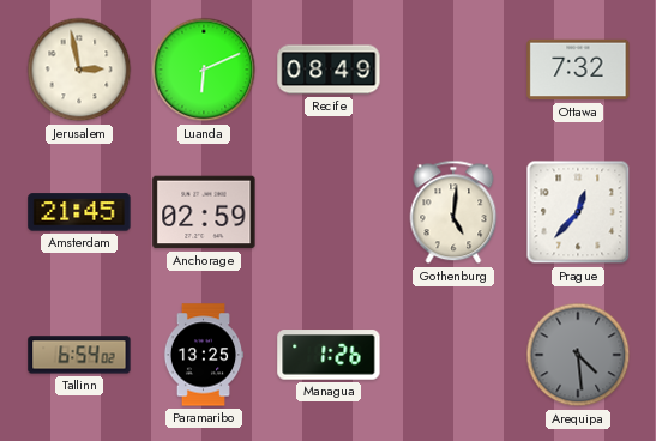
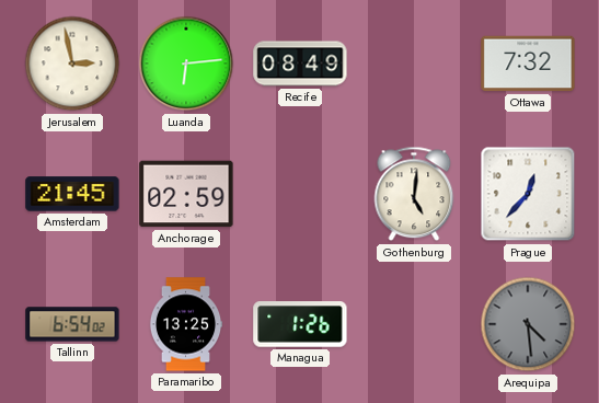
Luanda: 6:11 -> 6:14
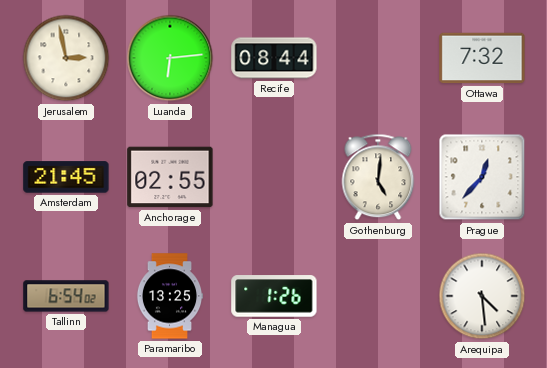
Recife: 08:49 -> 08:44
Anchorage: 02:59 -> 02:55
Arequipa dial: grey -> white
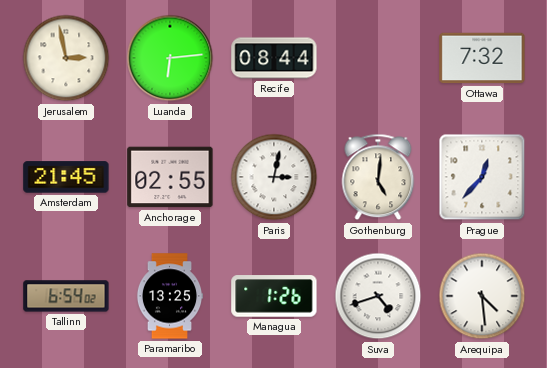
Paris: none -> 3:02
Suva: none -> 4:42
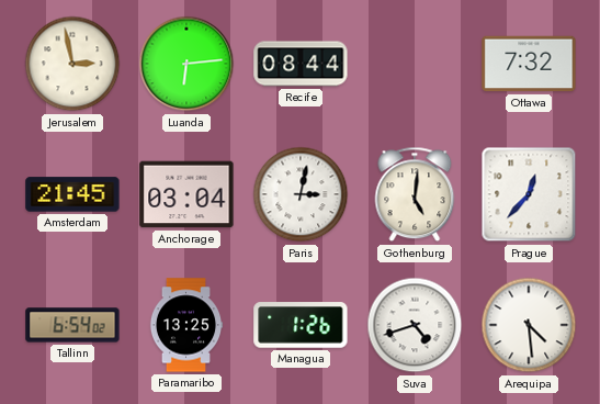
Anchorage: 02:55 -> 03:04
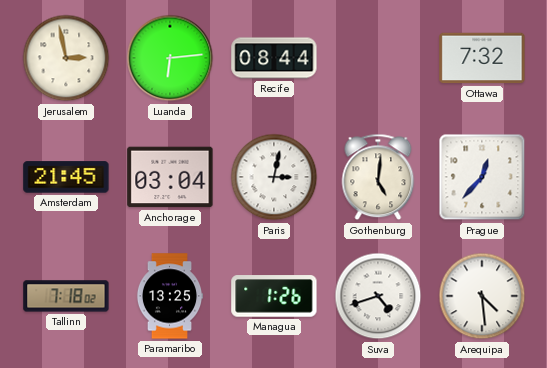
Tallinn: 6:54 -> 7:18
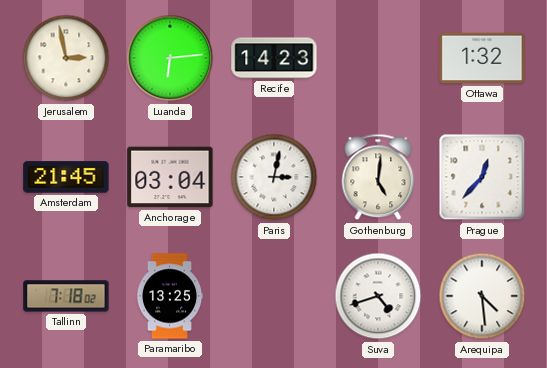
Recife: 08:44 -> 14:23
Ottawa: 7:32 -> 1:32
Managua: 1:26 -> none
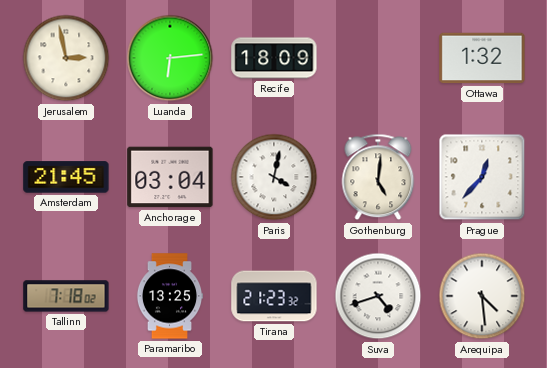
Recife: 14:23 -> 18:09
Paris: 3:02 -> 4:02
Tirana: none -> 21:23
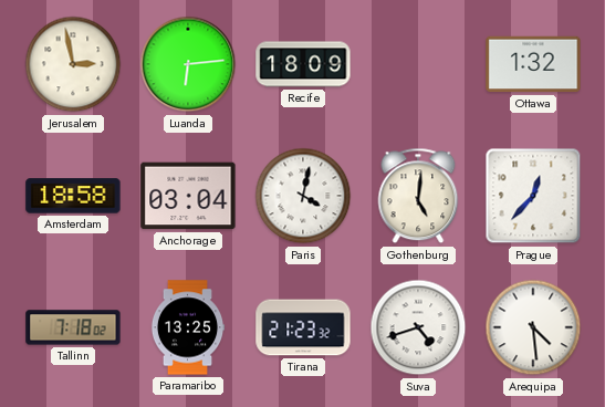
Amsterdam: 21:45 -> 18:58
